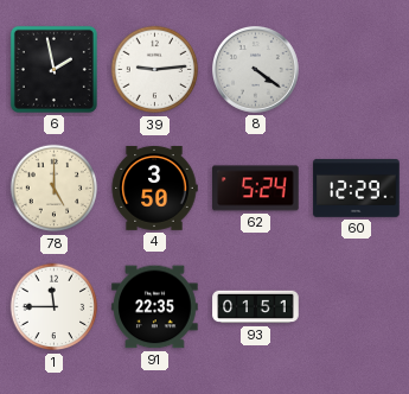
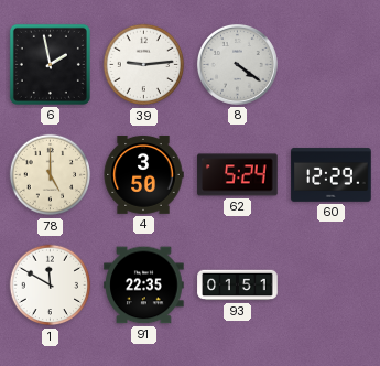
1: 11:45 -> 11:50
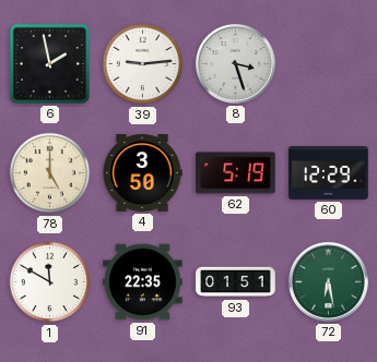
8: 4:21 -> 3:27
62: 5:24 -> 5:19
72: none -> 6:28
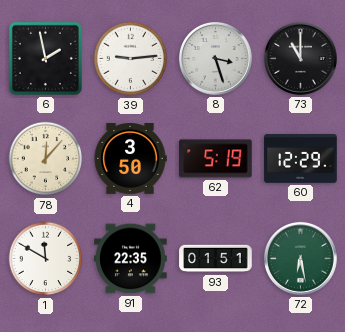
73: none -> 11:00
78: 5:00 -> 12:07
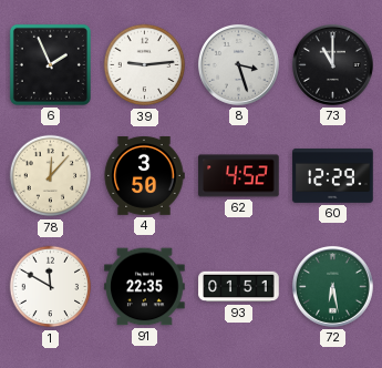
6: 1:58 -> 1:56
62: 5:19 -> 4:52
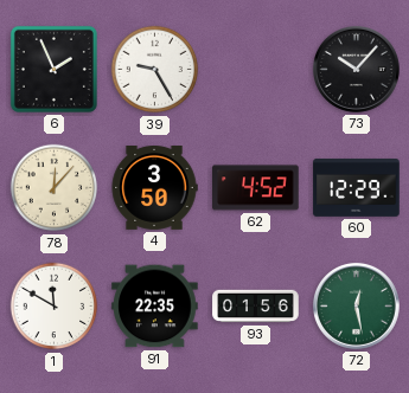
39: 9:14 -> 9:25
8: 3:27 -> none
73: 11:00 -> 10:07
93: 01:51 -> 01:56
72: 6:28 -> 12:28
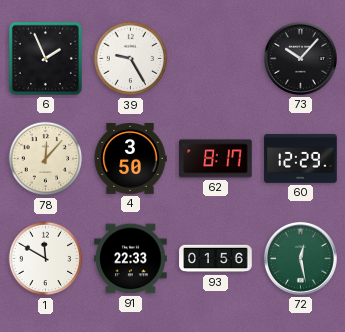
62: 4:52 -> 8:17
91: 22:35 -> 22:33
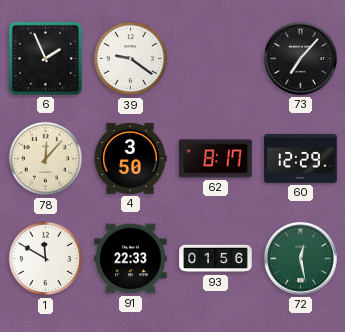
39: 9:25 -> 9:21
73: 10:07 -> 7:07
